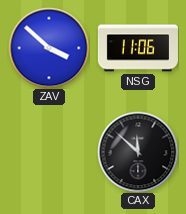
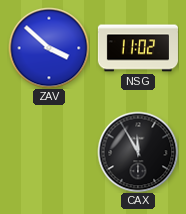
NSG: 11:06 -> 11:02
CAX: 11:52 -> 11:55
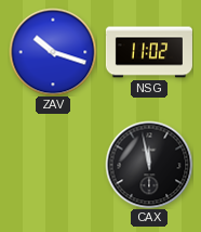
ZAV: 3:52 -> 10:18
CAX: 11:55 -> 11:58
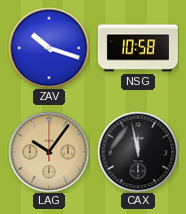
NSG: 11:02 -> 10:58
LAG: none -> 10:06
